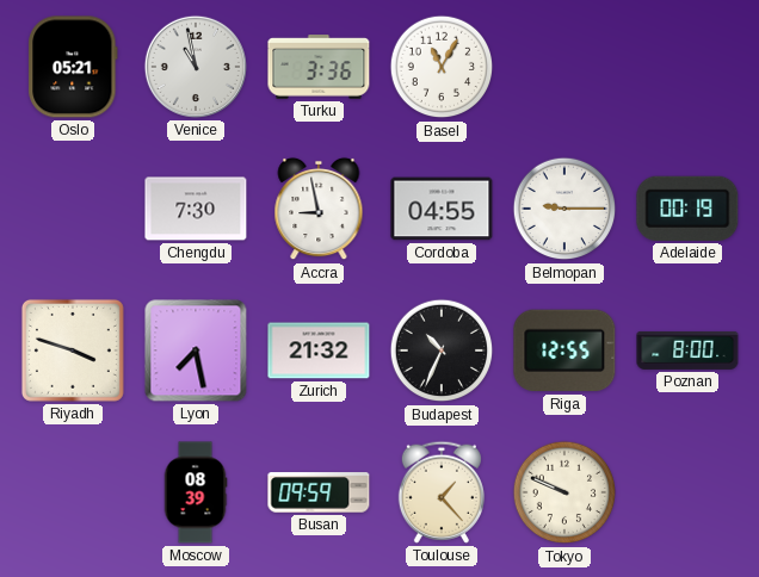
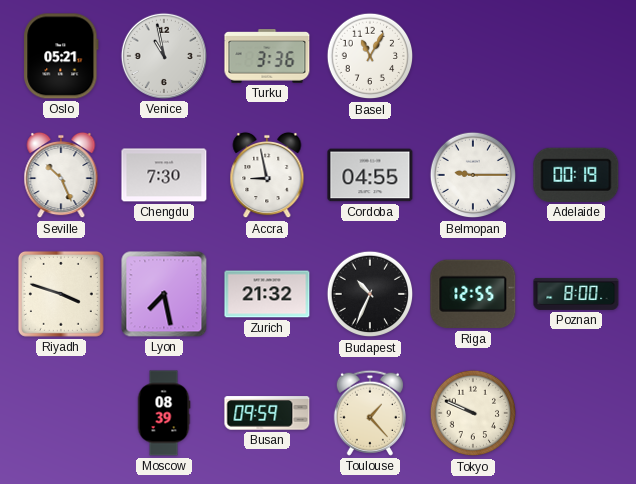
Seville: none -> 10:26
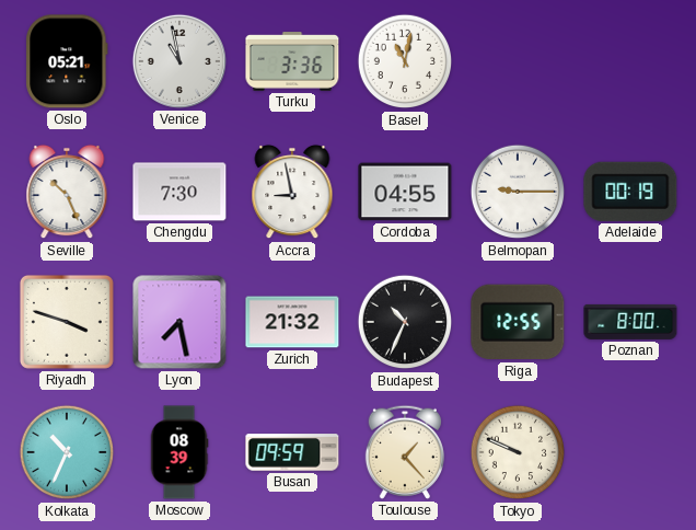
Basel: 11:05 -> 11:02
Kolkata: none -> 10:34
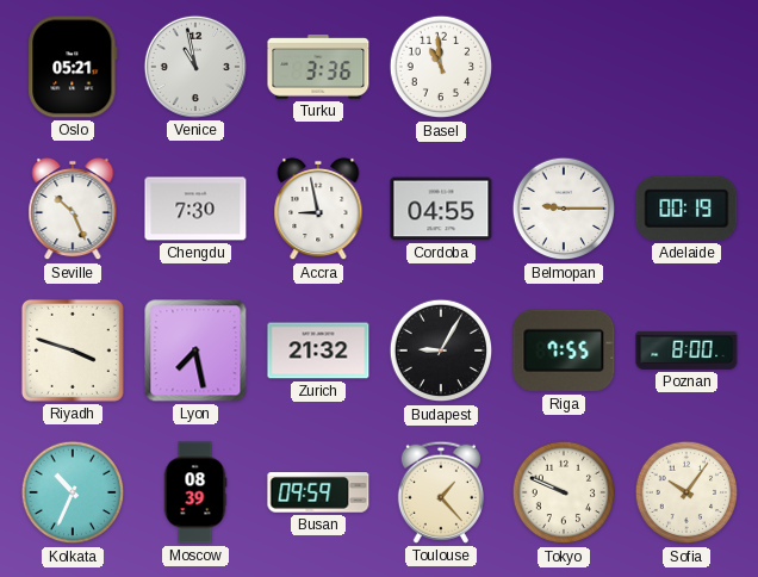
Basel: 11:02 -> 10:59
Budapest: 10:34 -> 9:05
Riga: 12:55 -> 7:55
Sofia: none -> 10:06
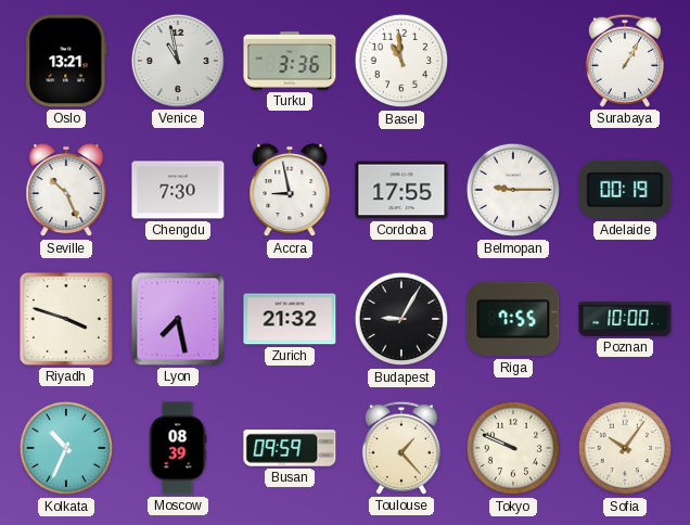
Oslo: 05:21 -> 13:21
Surabaya: none -> 1:05
Cordoba: 04:55 -> 17:55
Poznan: 8:00 -> 10:00
